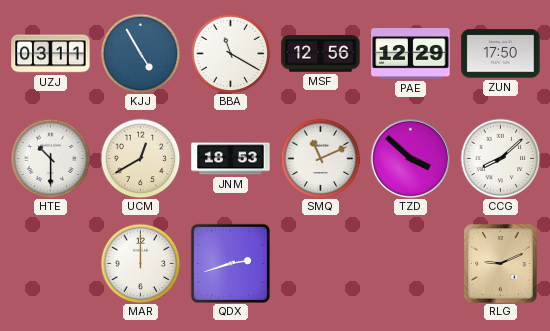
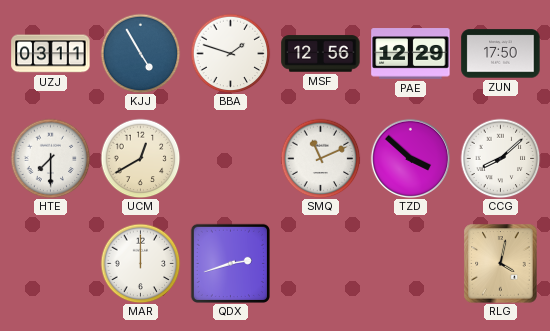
BBA: 11:20 -> 1:48
HTE: 10:30 -> 7:30
JNM: 18:53 -> none
RLG: 9:11 -> 4:02
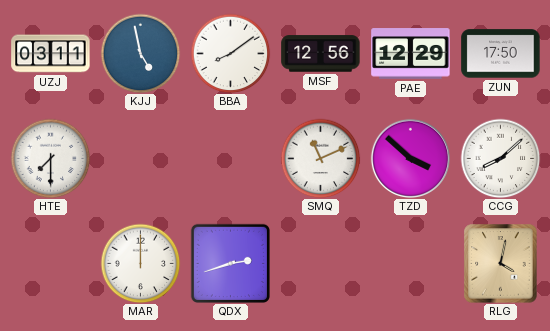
KJJ: 4:55 -> 4:58
BBA: 1:48 -> 8:09
UCM: 12:40 -> none
